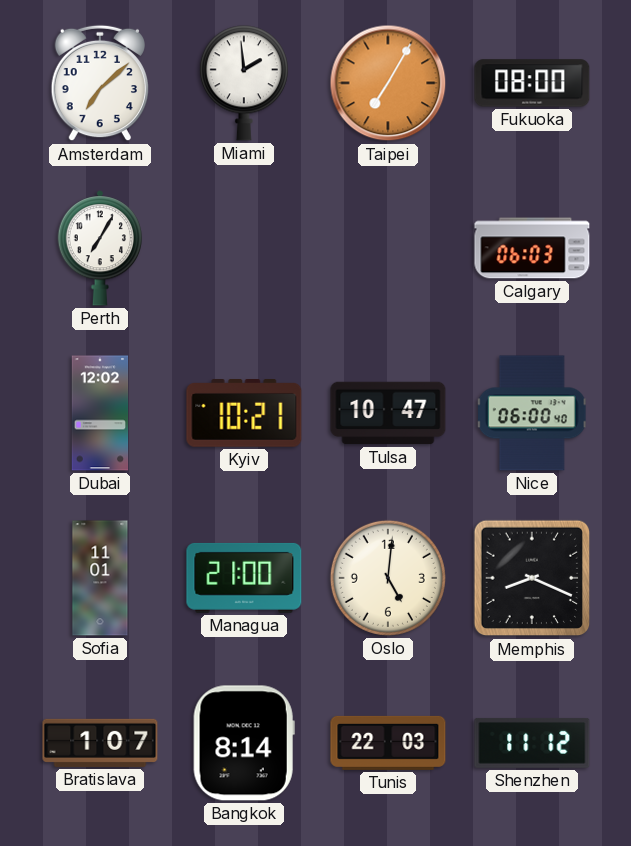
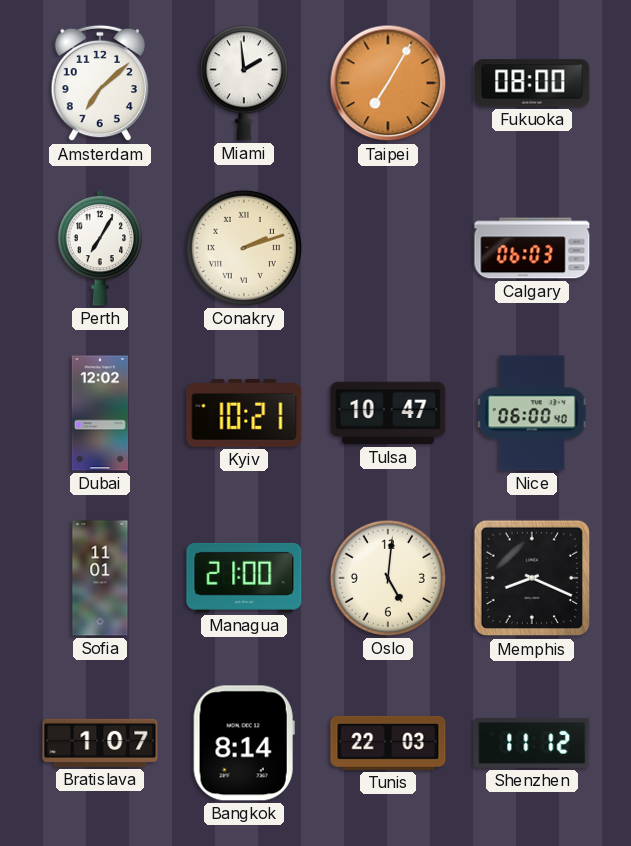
Conakry: none -> 2:12
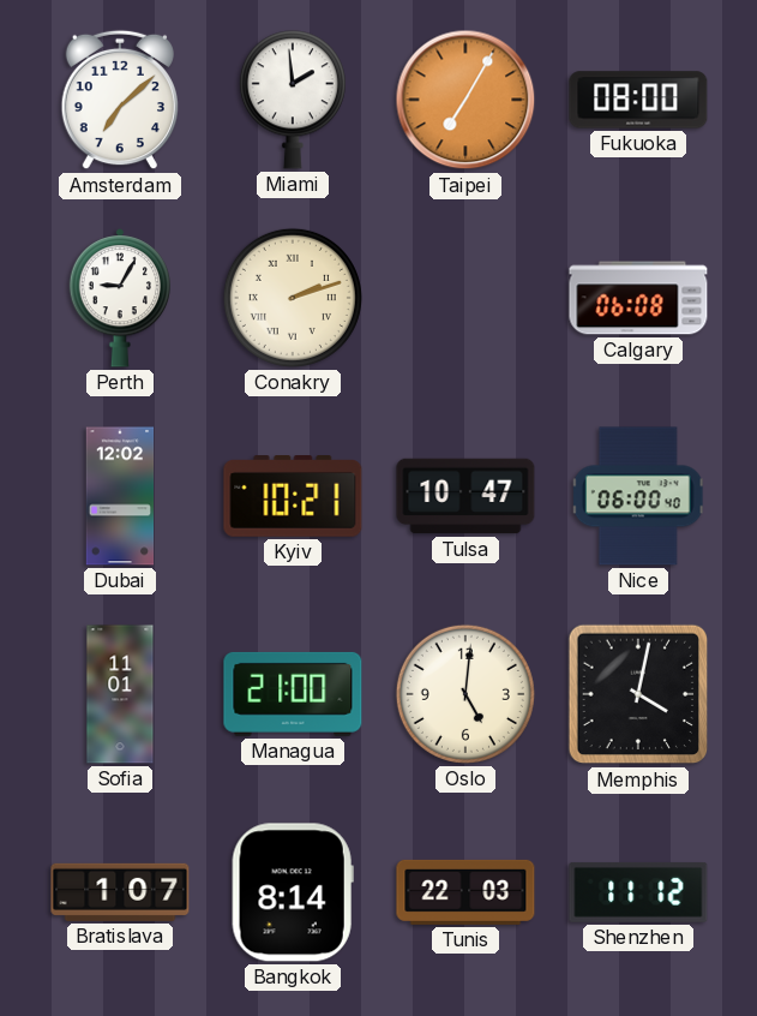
Perth: 7:05 -> 9:05
Calgary: 06:03 -> 06:08
Memphis: 8:19 -> 4:02
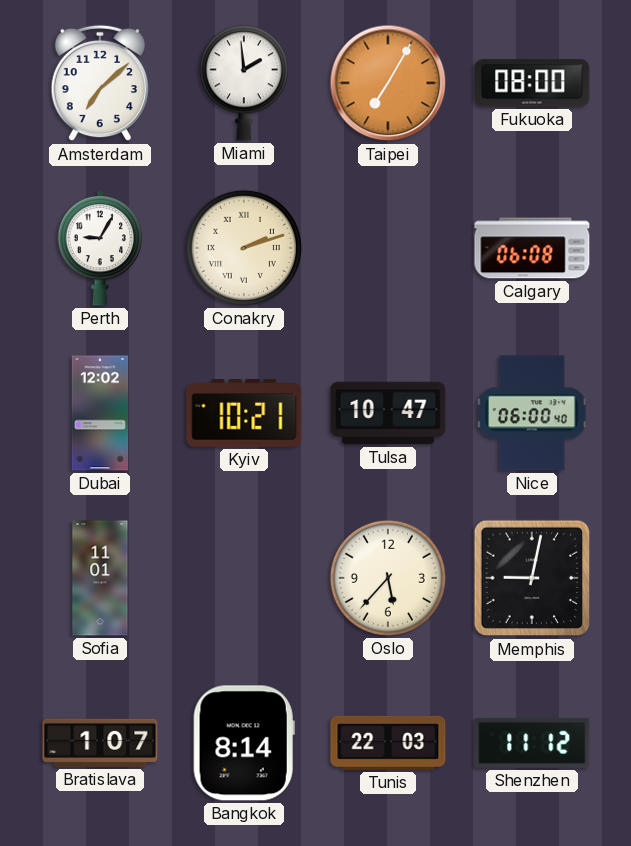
Managua: 21:00 -> none
Oslo: 5:01 -> 5:37
Memphis: 4:02 -> 9:02
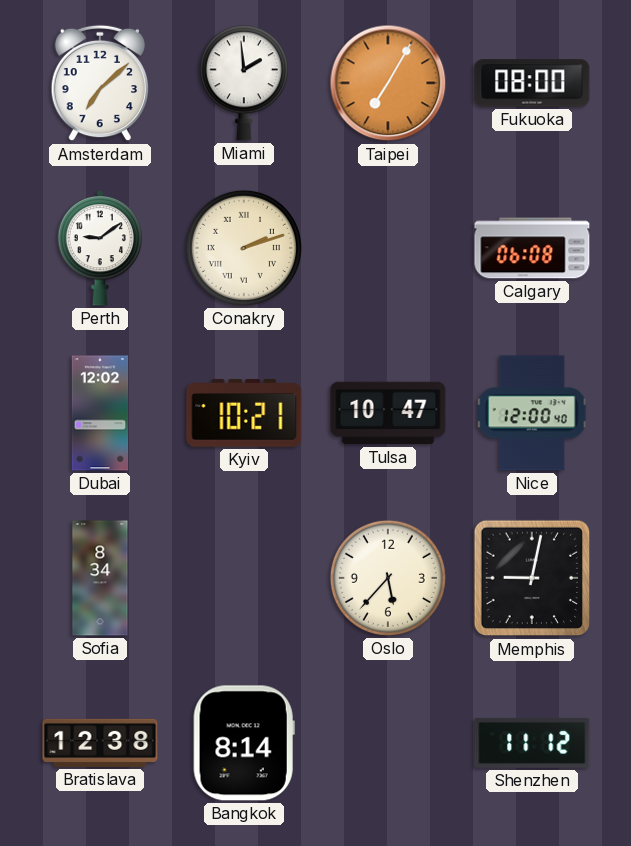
Perth: 9:05 -> 9:09
Nice: 06:00 -> 12:00
Sofia: 11:01 -> 8:34
Bratislava: 1:07 -> 12:38
Tunis: 22:03 -> none
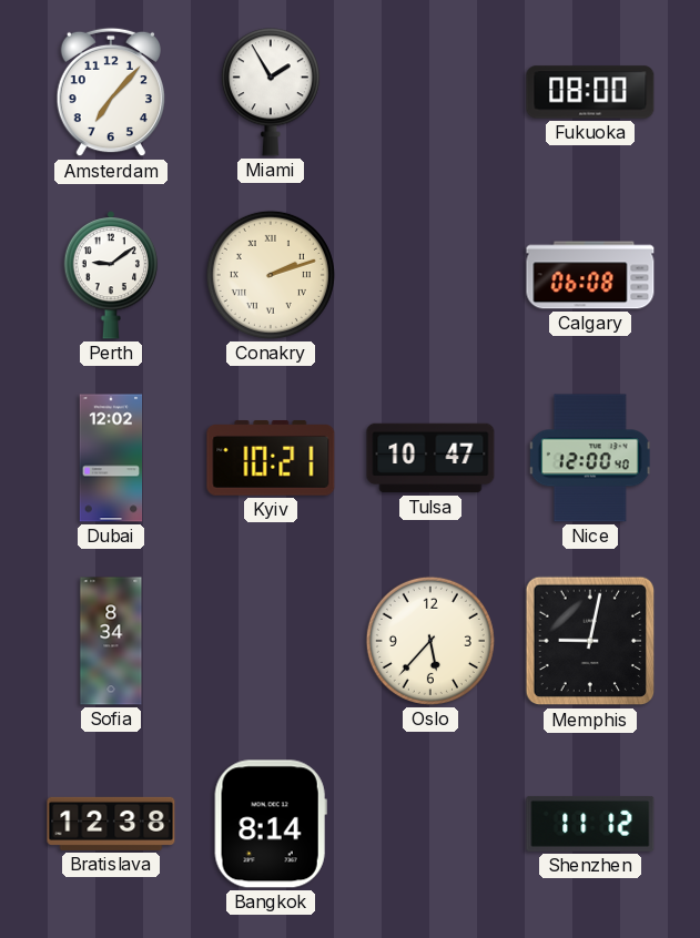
Amsterdam: 7:08 -> 7:07
Miami: 1:59 -> 1:55
Taipei: 7:05 -> none
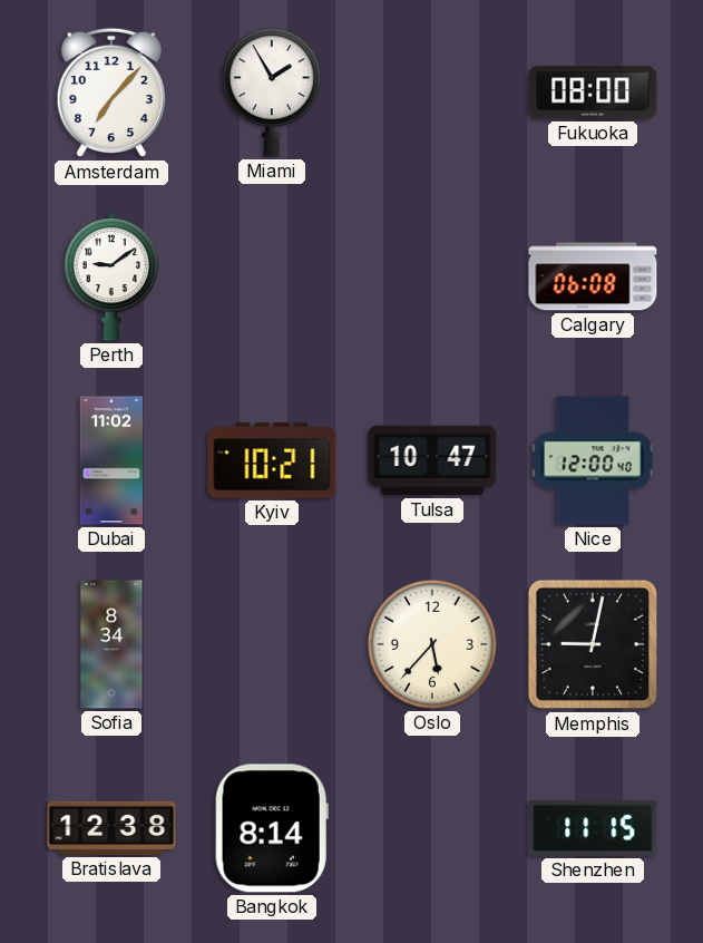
Conakry: 2:12 -> none
Dubai: 12:02 -> 11:02
Shenzhen: 11:12 -> 11:15
